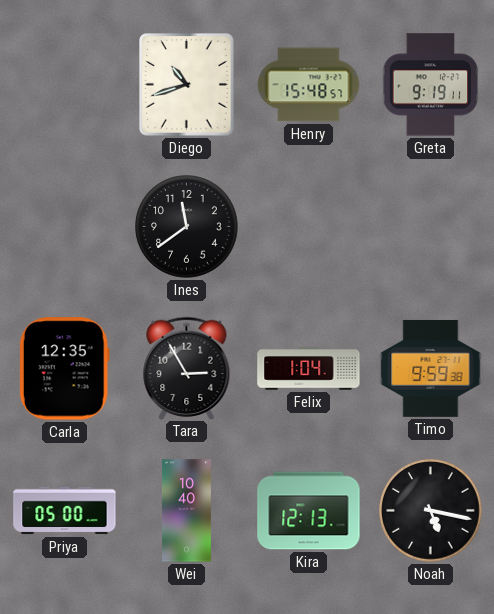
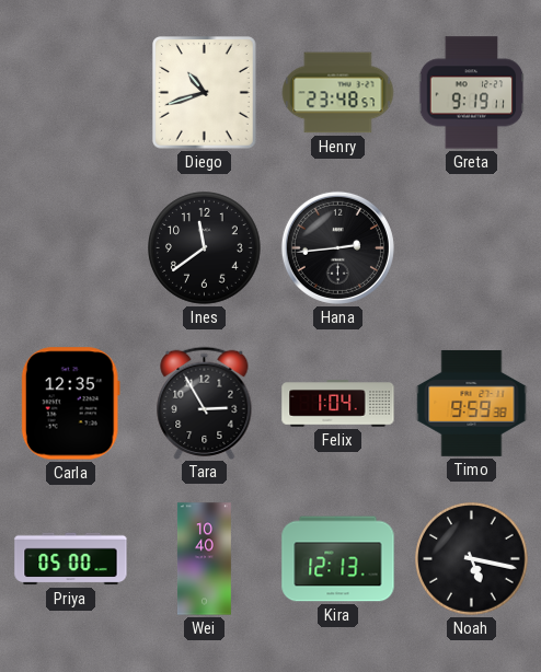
Henry: 15:48 -> 23:48
Hana: none -> 2:44
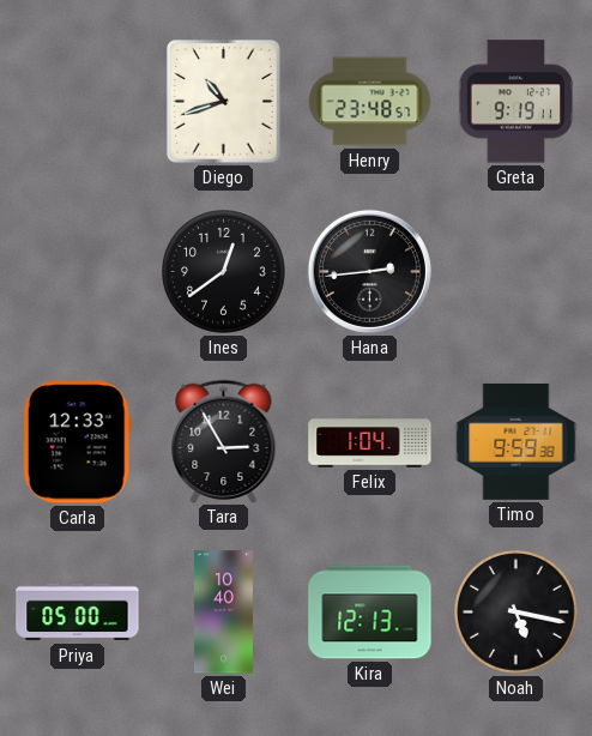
Ines: 11:39 -> 12:39
Carla: 12:35 -> 12:33
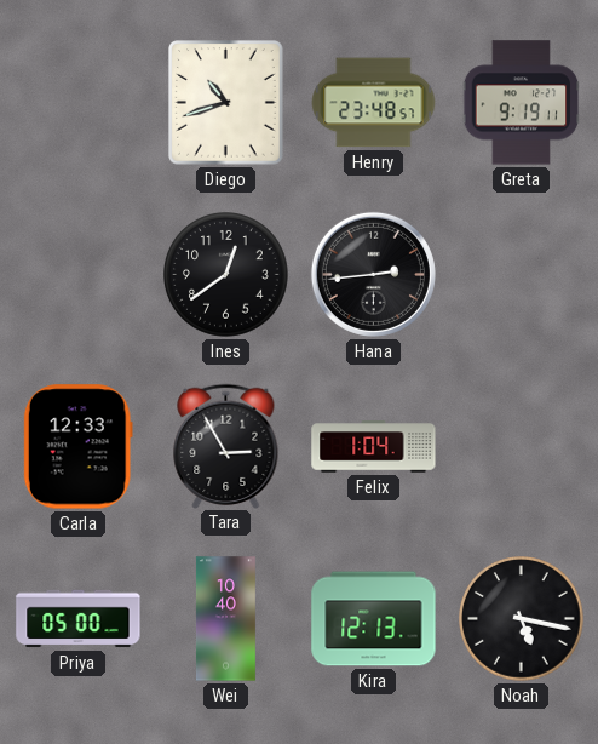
Timo: 9:59 -> none
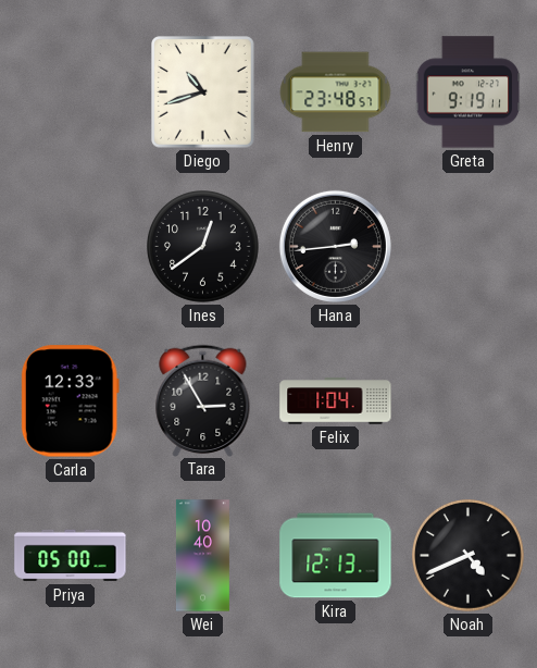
Noah: 5:17 -> 4:41
